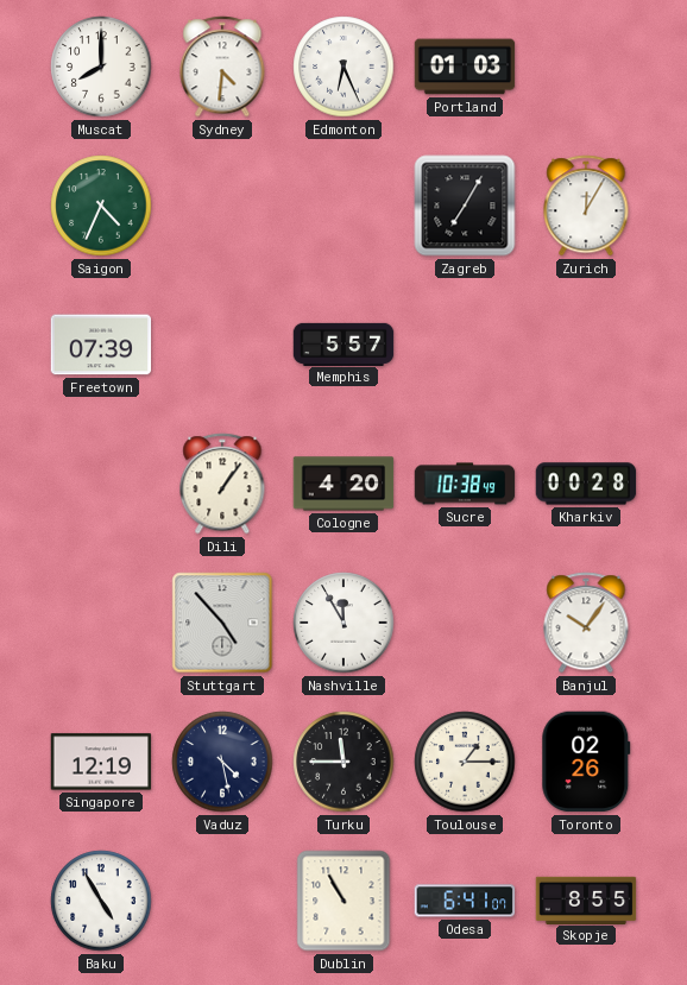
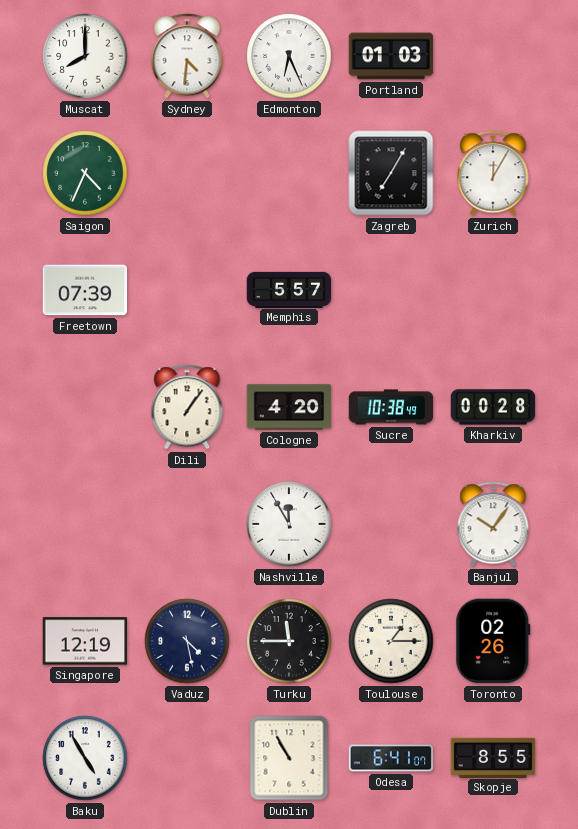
Stuttgart: 4:53 -> none
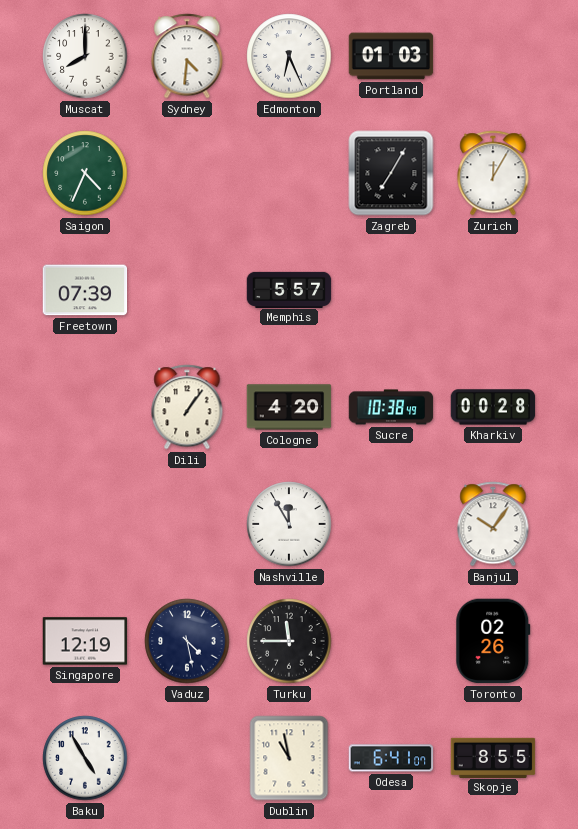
Toulouse: 1:15 -> none
Dublin: 10:55 -> 10:58
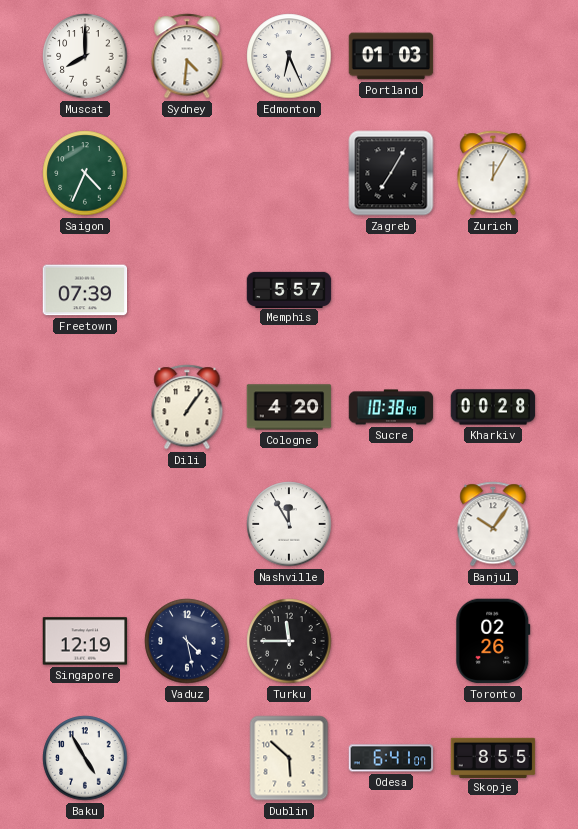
Dublin: 10:58 -> 5:52
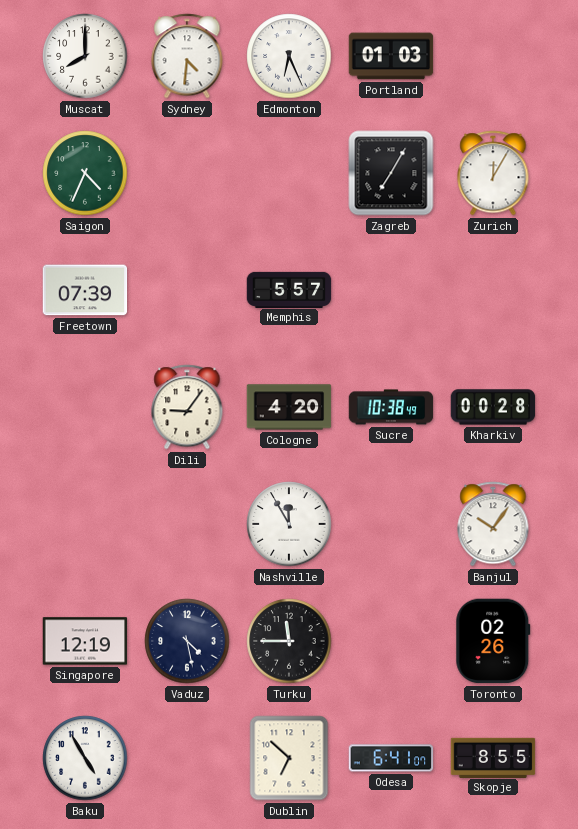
Dili: 1:06 -> 9:06
Dublin: 5:52 -> 6:52
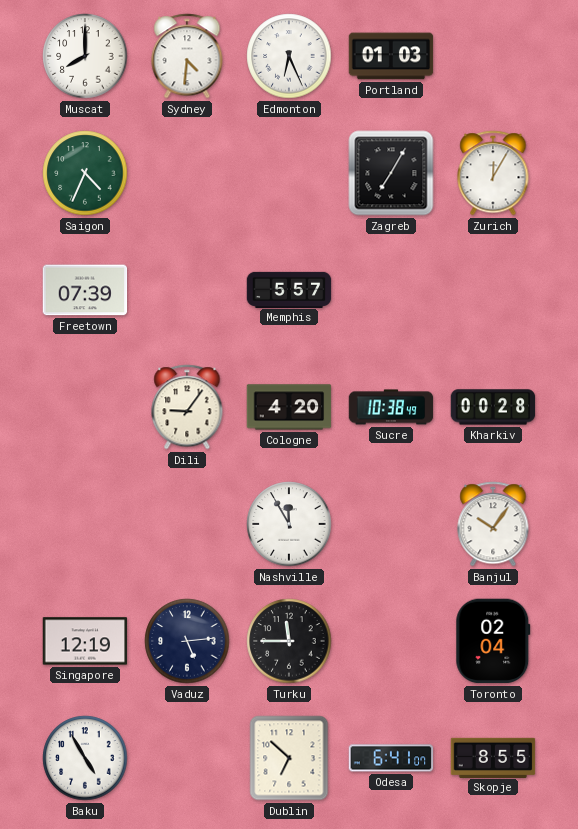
Vaduz: 4:28 -> 5:14
Toronto: 02:26 -> 02:04
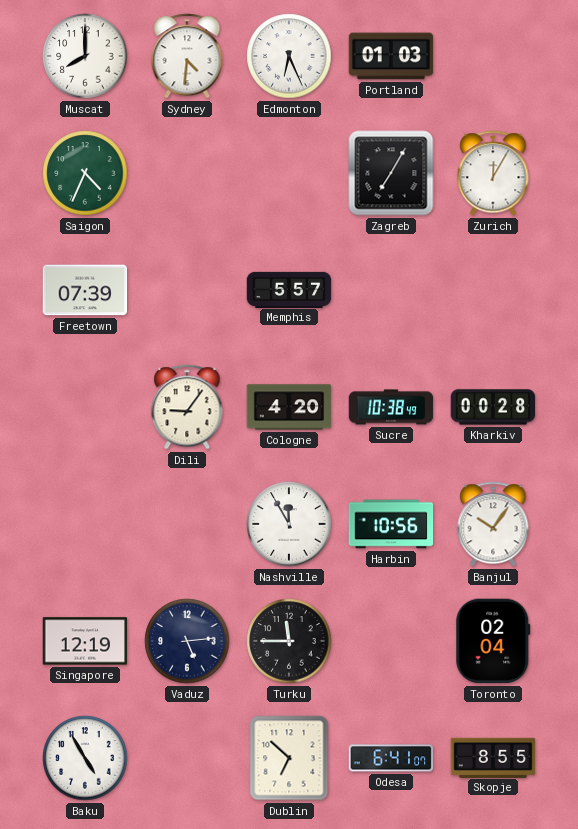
Harbin: none -> 10:56
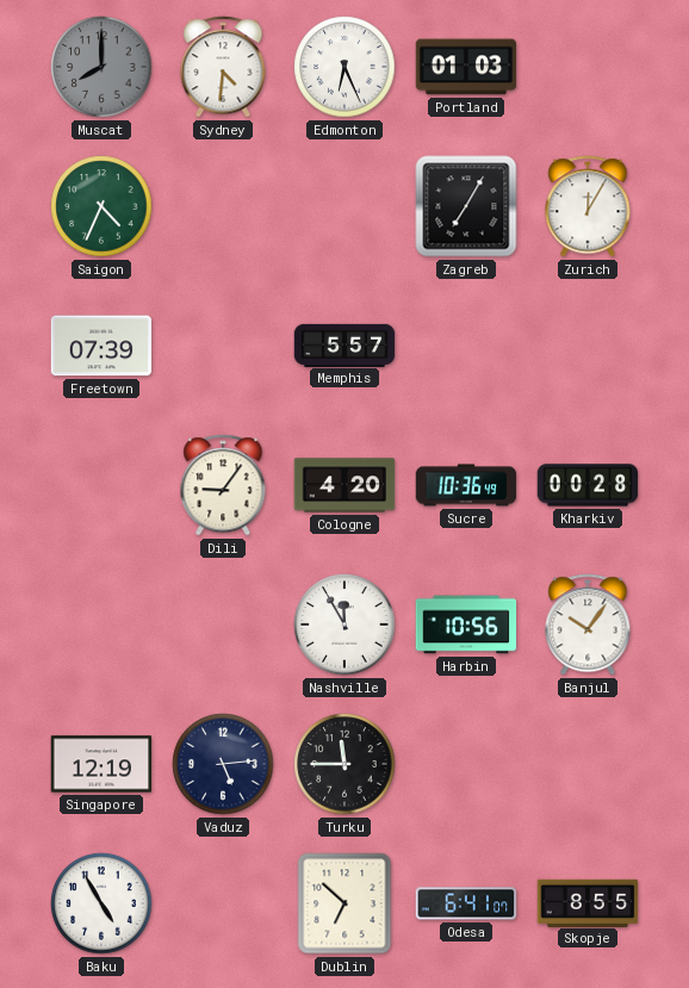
Muscat dial: white -> grey
Sucre: 10:38 -> 10:36
Toronto: 02:04 -> none
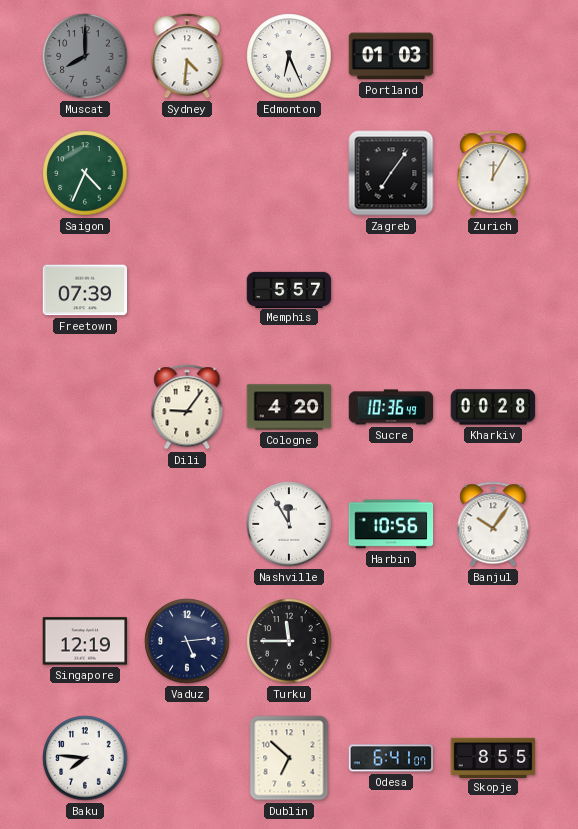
Zagreb: 7:05 -> 7:06
Baku: 4:55 -> 7:46
